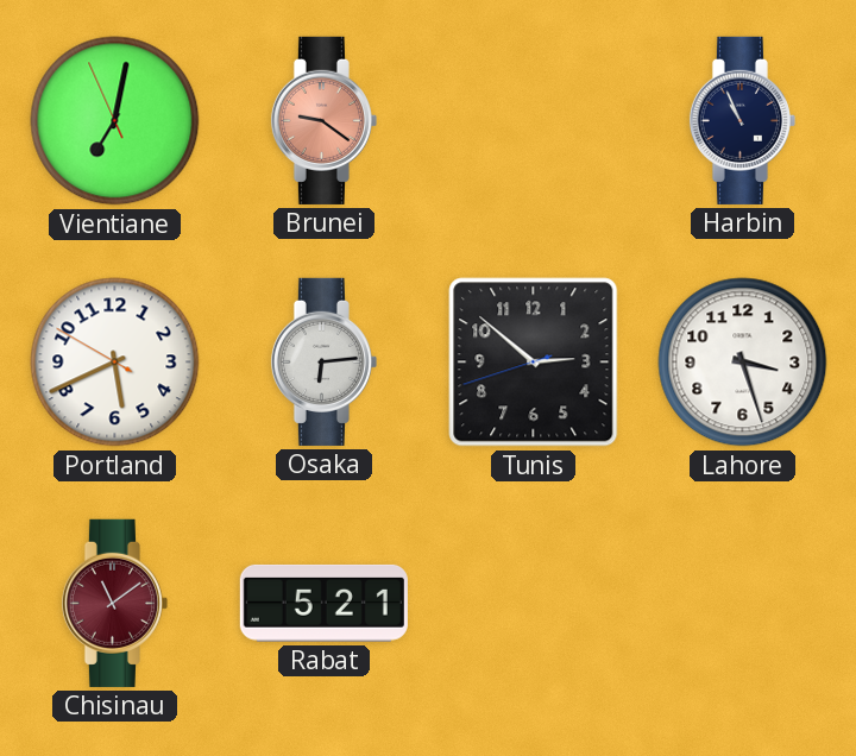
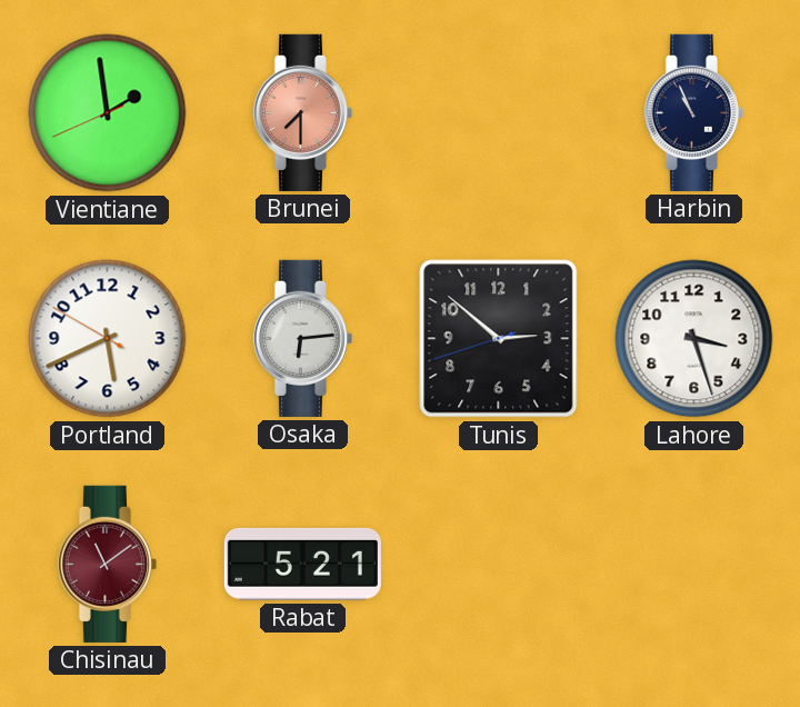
Vientiane: 7:01 -> 1:58
Brunei: 9:21 -> 7:30
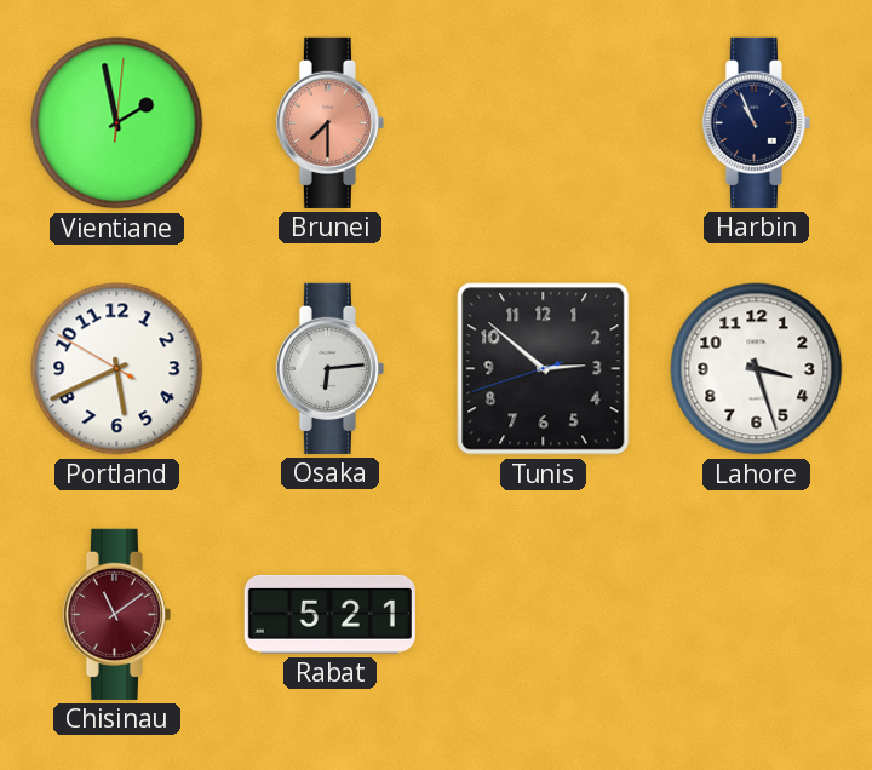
Vientiane: 1:58:41 -> 1:58:01
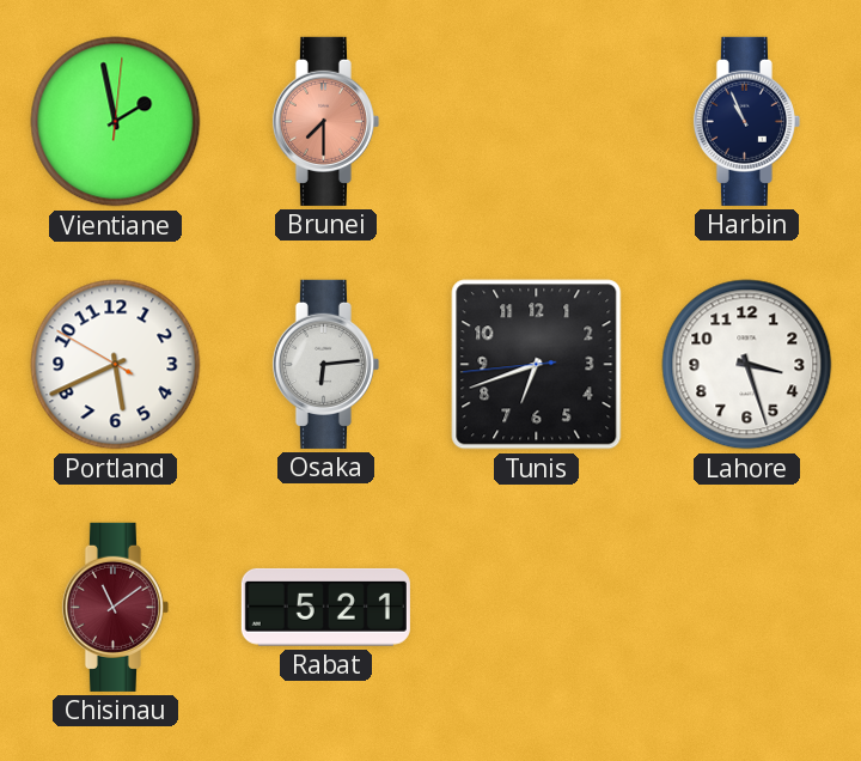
Tunis: 2:51 -> 6:41
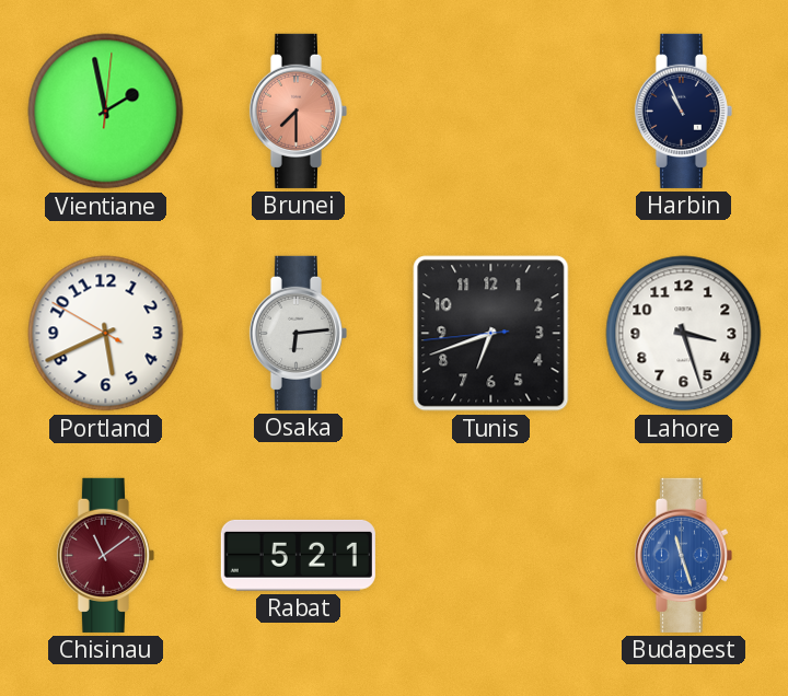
Budapest: none -> 11:27
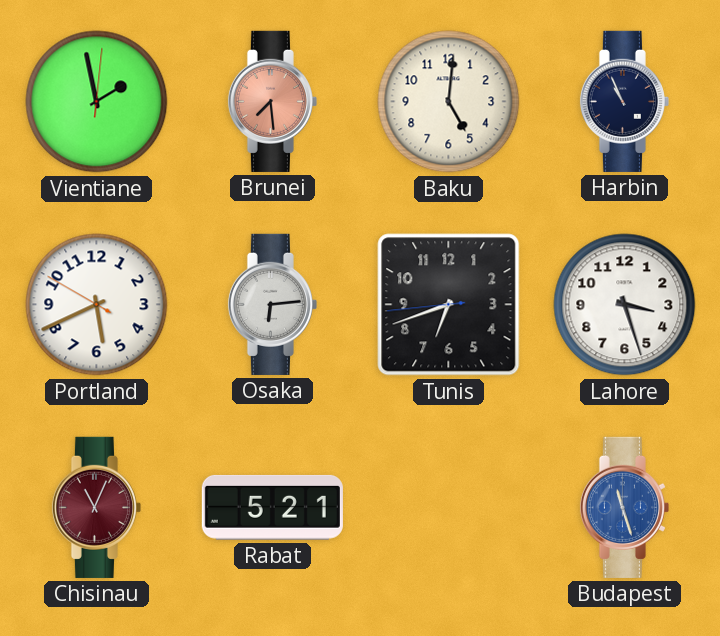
Brunei: 7:30 -> 7:29
Baku: none -> 5:01
Chisinau: 11:09 -> 11:04
